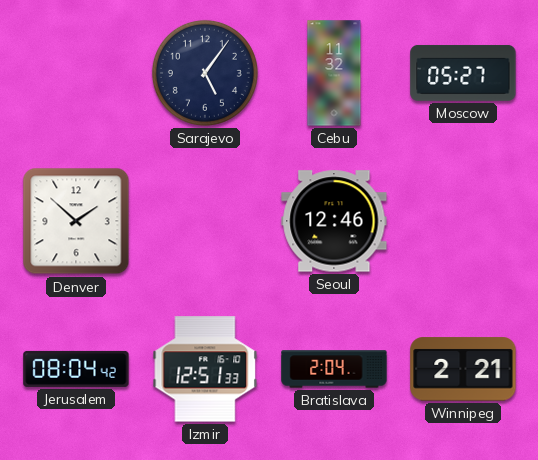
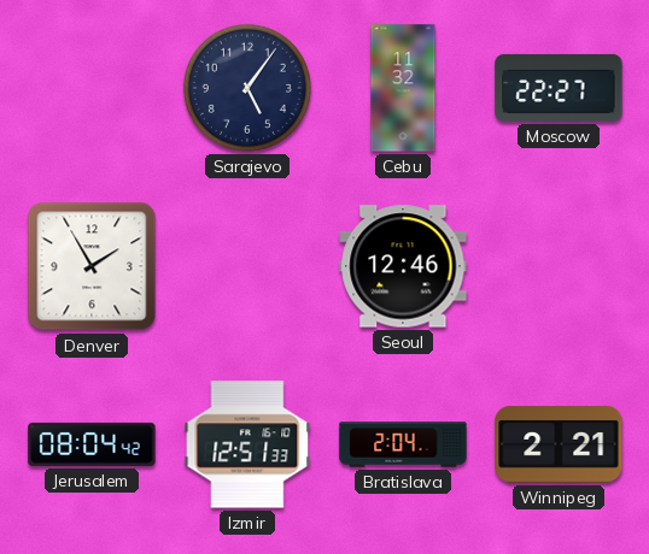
Moscow: 05:27 -> 22:27
Denver: 1:52 -> 1:55
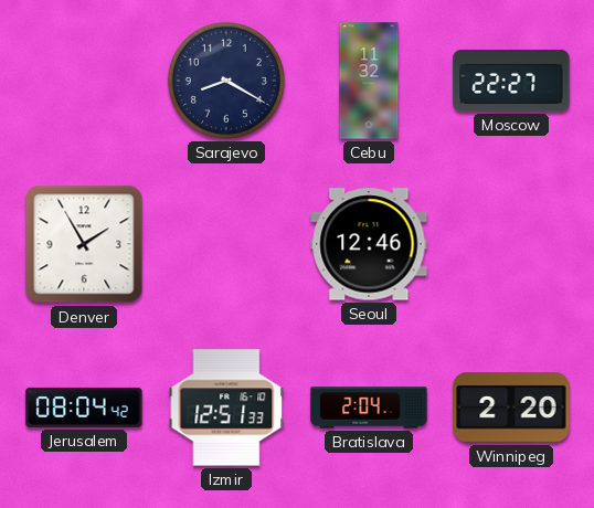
Sarajevo: 5:06 -> 8:20
Winnipeg: 2:21 -> 2:20
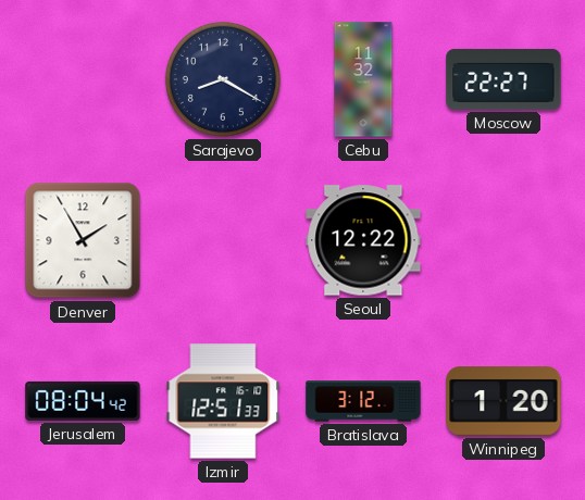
Seoul: 12:46 -> 12:22
Bratislava: 2:04 -> 3:12
Winnipeg: 2:20 -> 1:20
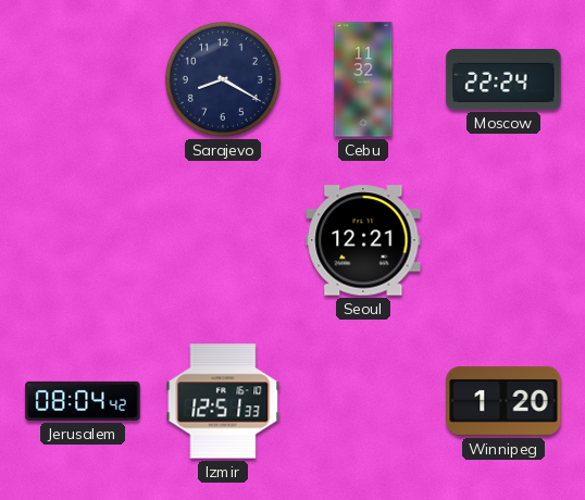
Moscow: 22:27 -> 22:24
Denver: 1:55 -> none
Seoul: 12:22 -> 12:21
Bratislava: 3:12 -> none
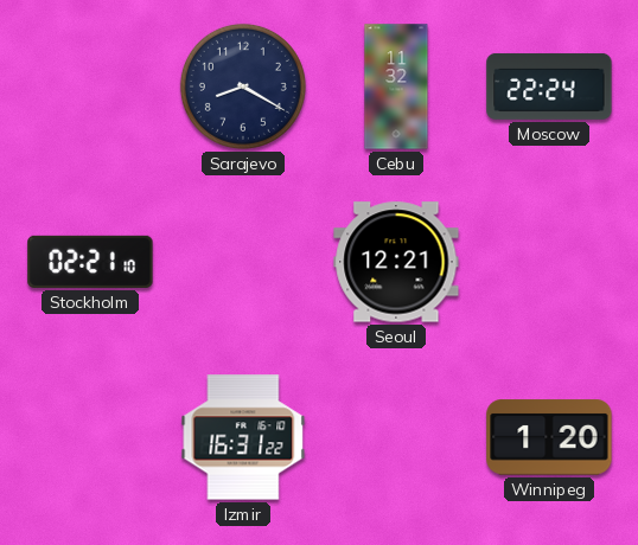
Stockholm: none -> 02:21
Jerusalem: 08:04 -> none
Izmir: 12:51 -> 16:31
